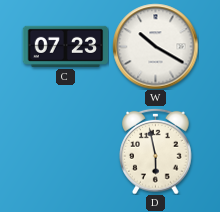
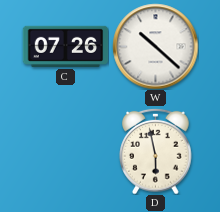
C: 07:23 -> 07:26
W: 10:20 -> 10:22
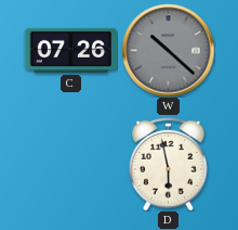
W dial: white -> grey
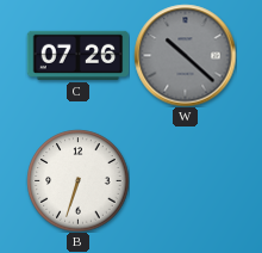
B: none -> 6:33
D: 5:58 -> none
